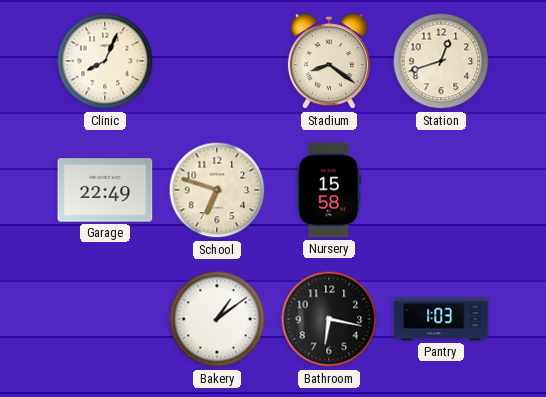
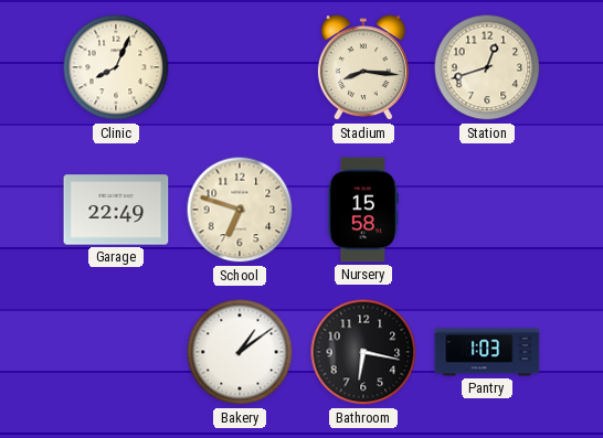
Stadium: 8:21 -> 8:16
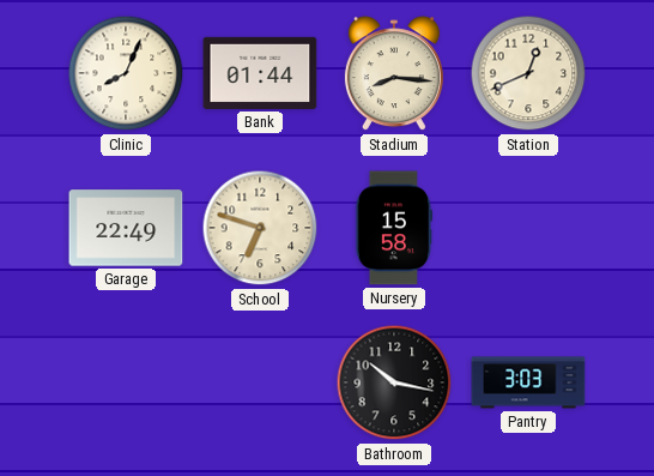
Bank: none -> 01:44
Station: 12:42 -> 12:41
Bakery: 1:09 -> none
Bathroom: 6:17 -> 10:17
Pantry: 1:03 -> 3:03
